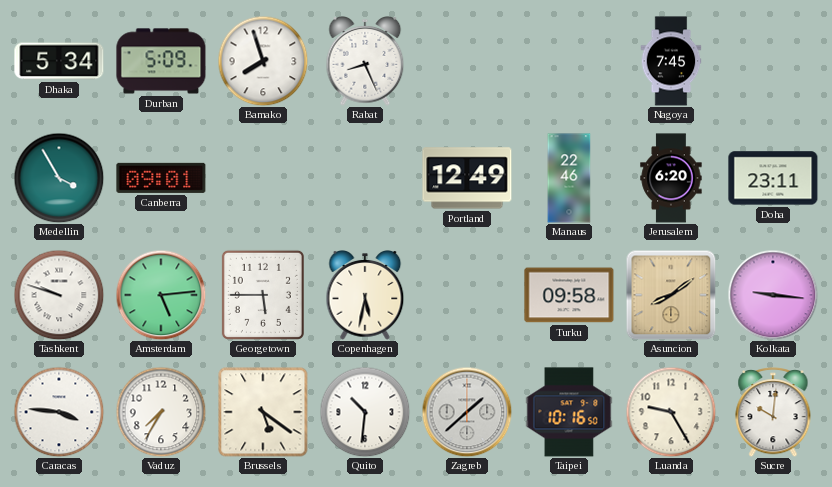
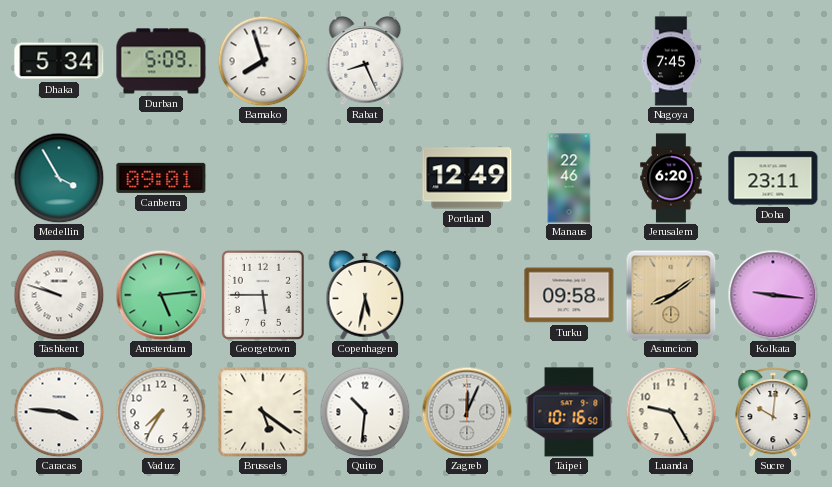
Zagreb: 1:38 -> 12:04
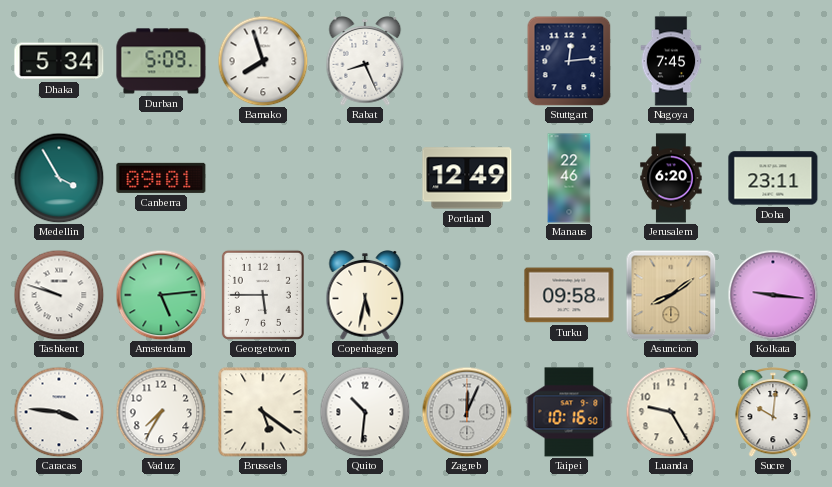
Stuttgart: none -> 12:14
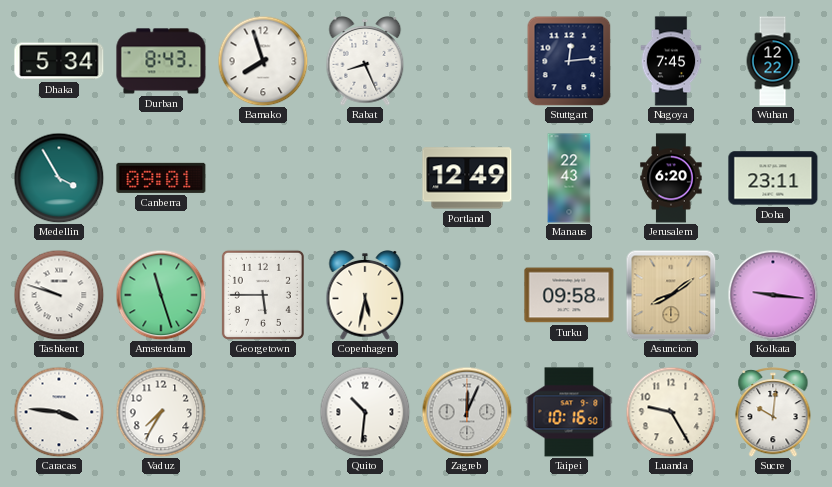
Durban: 5:09 -> 8:43
Wuhan: none -> 12:22
Manaus: 22:46 -> 22:43
Amsterdam: 5:14 -> 11:27
Brussels: 5:21 -> none
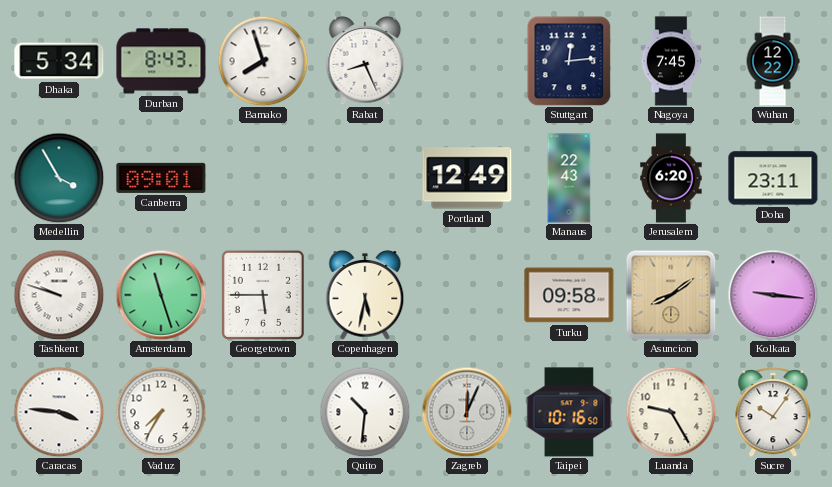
Sucre: 10:01 -> 10:06
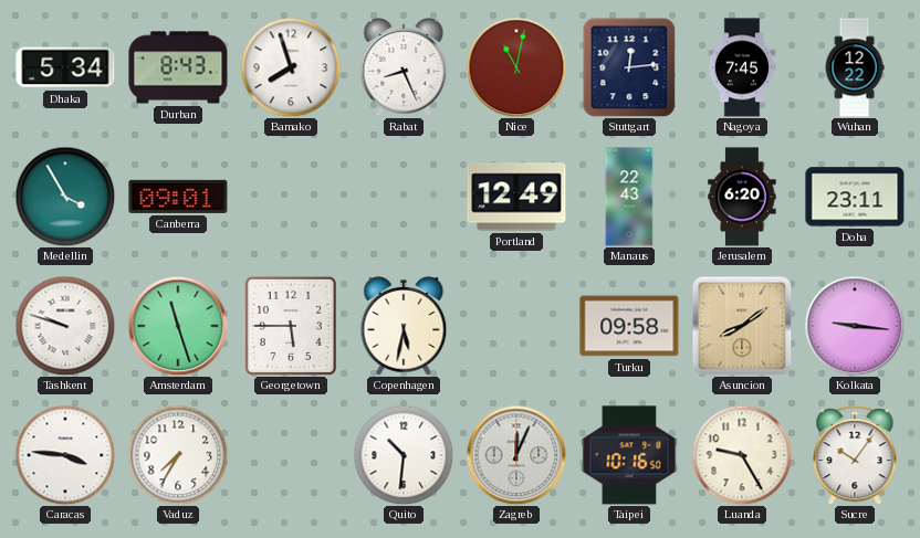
Nice: none -> 11:02
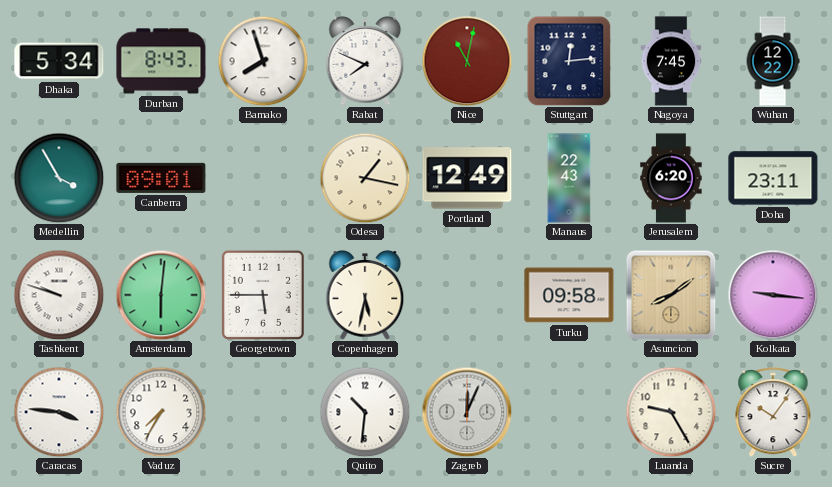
Rabat: 8:26 -> 7:49
Odesa: none -> 1:17
Amsterdam: 11:27 -> 6:01
Taipei: 10:16 -> none
